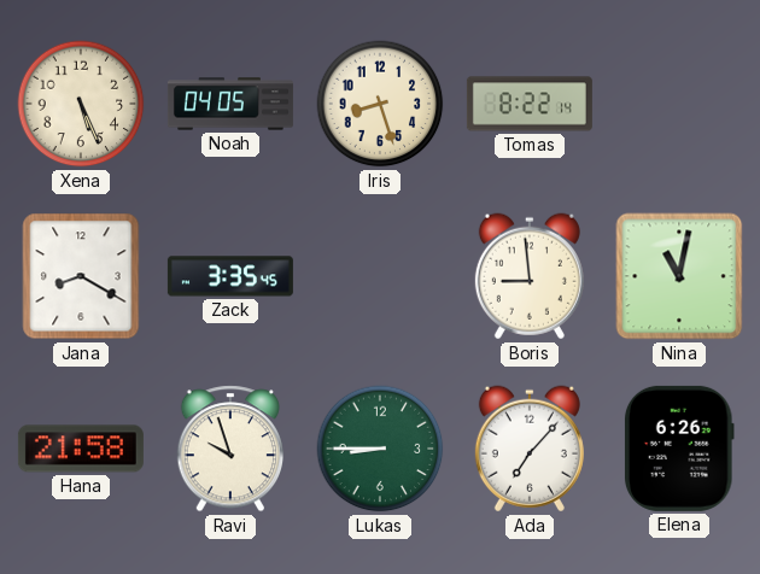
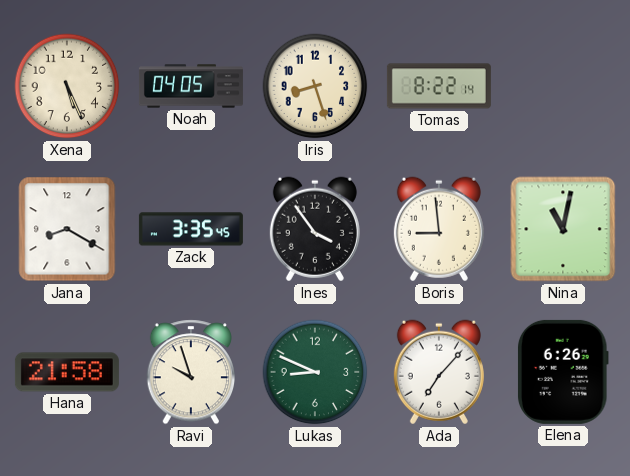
Ines: none -> 3:54
Lukas: 8:45 -> 8:49
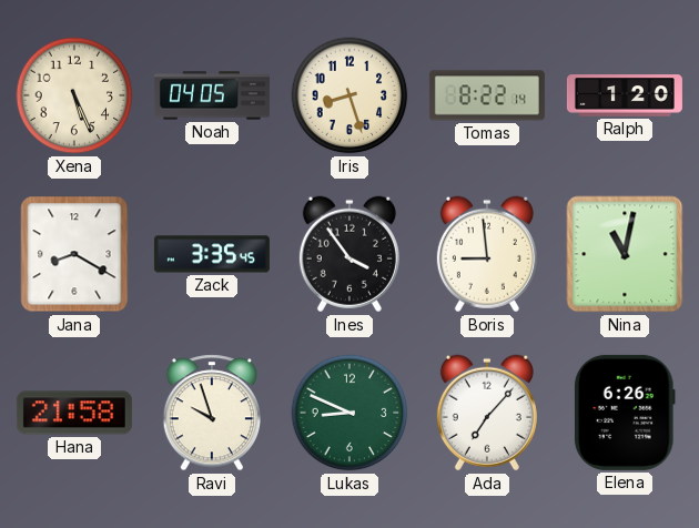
Ralph: none -> 1:20
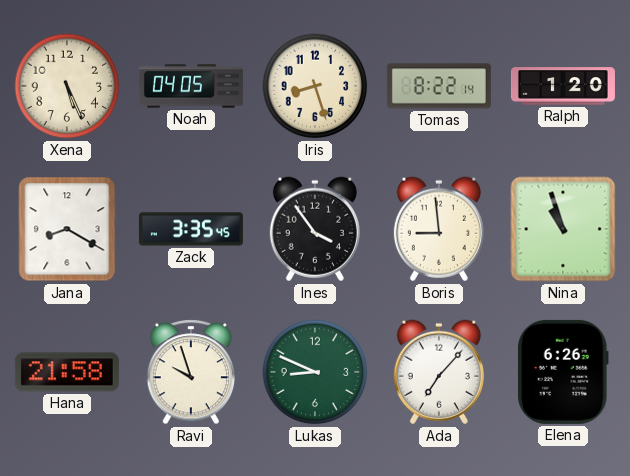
Nina: 11:02 -> 10:57
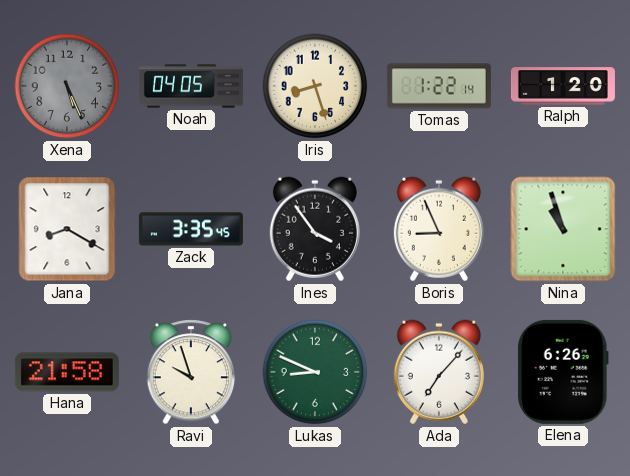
Xena dial: cream -> grey
Tomas: 8:22 -> 1:22
Boris: 8:59 -> 8:56
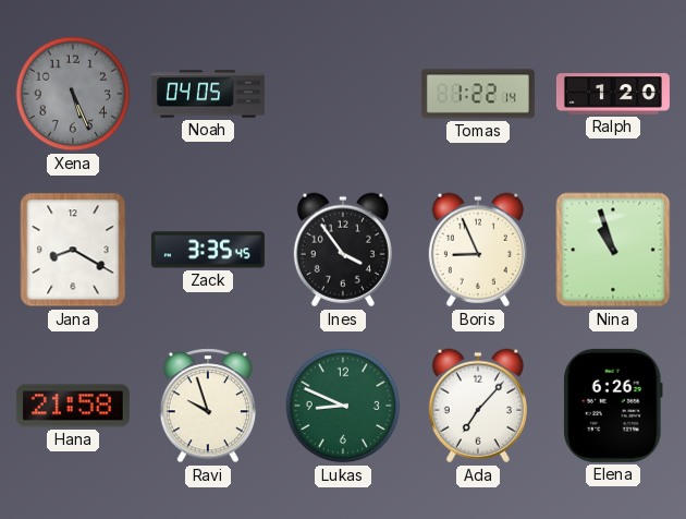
Iris: 8:27 -> none
